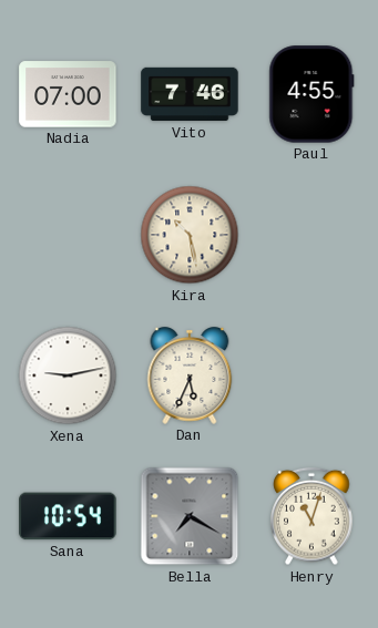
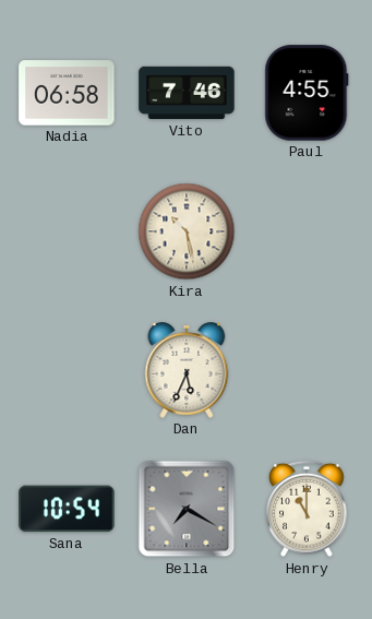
Nadia: 07:00 -> 06:58
Xena: 9:13 -> none
Henry: 11:03 -> 11:00
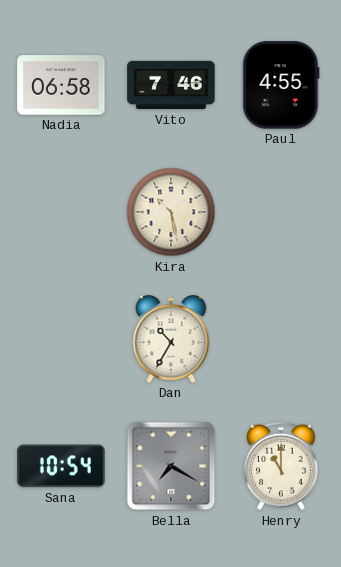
Dan: 5:34 -> 10:35
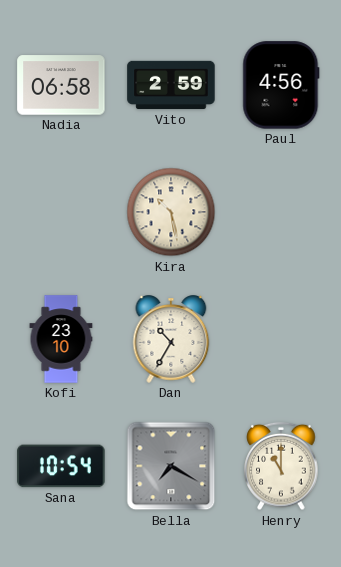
Vito: 7:46 -> 2:59
Paul: 4:55 -> 4:56
Kofi: none -> 23:10
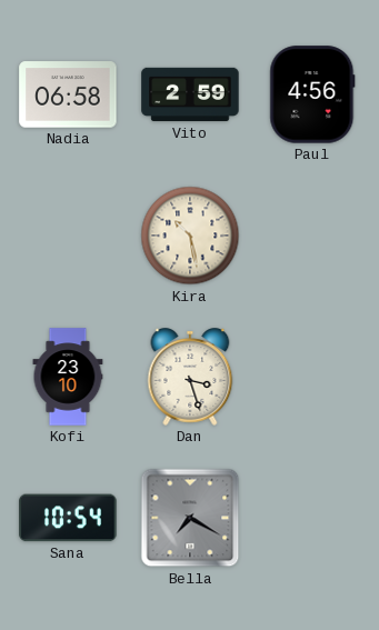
Dan: 10:35 -> 3:27
Henry: 11:00 -> none
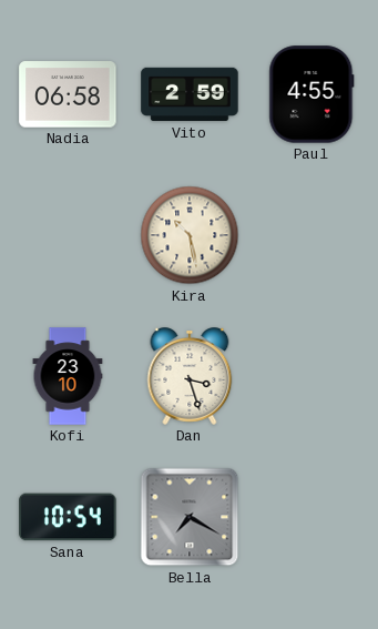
Paul: 4:56 -> 4:55
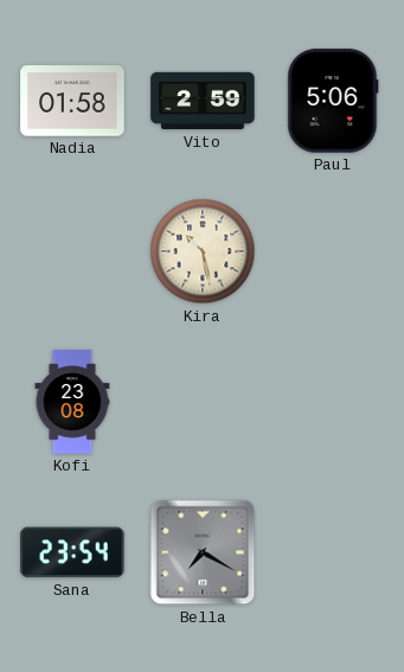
Nadia: 06:58 -> 01:58
Paul: 4:55 -> 5:06
Kofi: 23:10 -> 23:08
Dan: 3:27 -> none
Sana: 10:54 -> 23:54
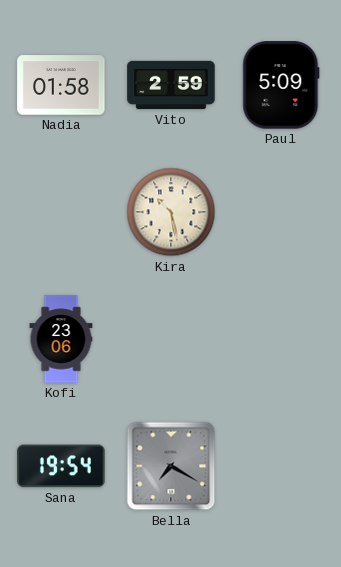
Paul: 5:06 -> 5:09
Kofi: 23:08 -> 23:06
Sana: 23:54 -> 19:54
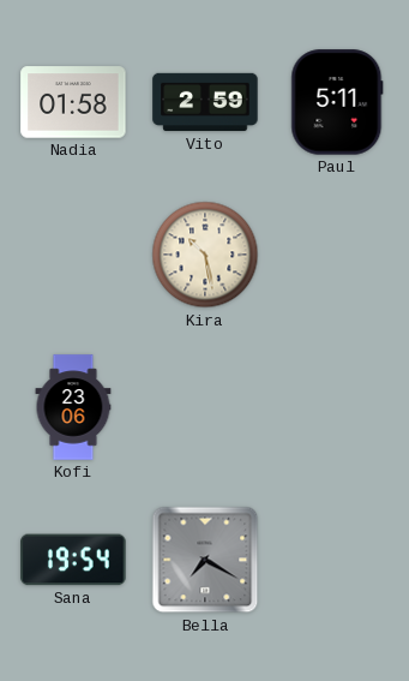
Paul: 5:09 -> 5:11
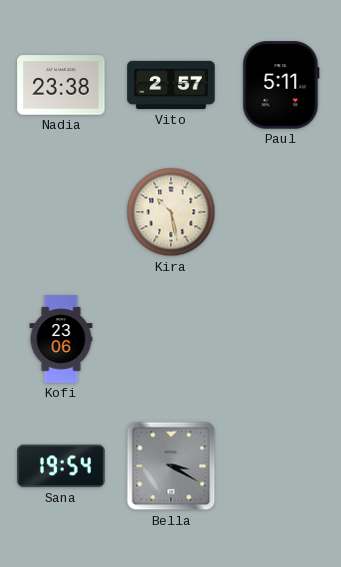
Nadia: 01:58 -> 23:38
Vito: 2:59 -> 2:57
Bella: 7:20 -> 3:20
